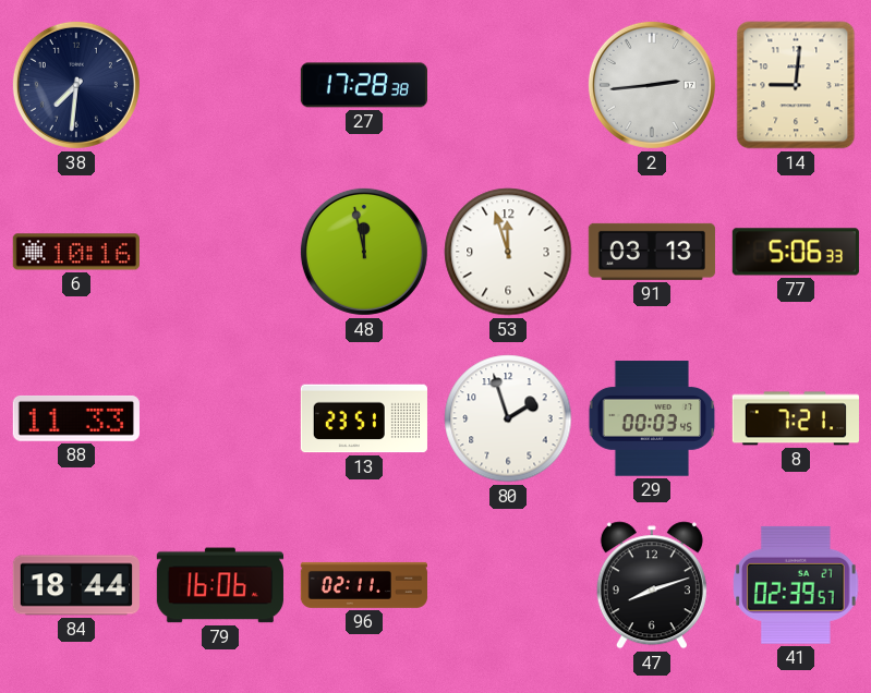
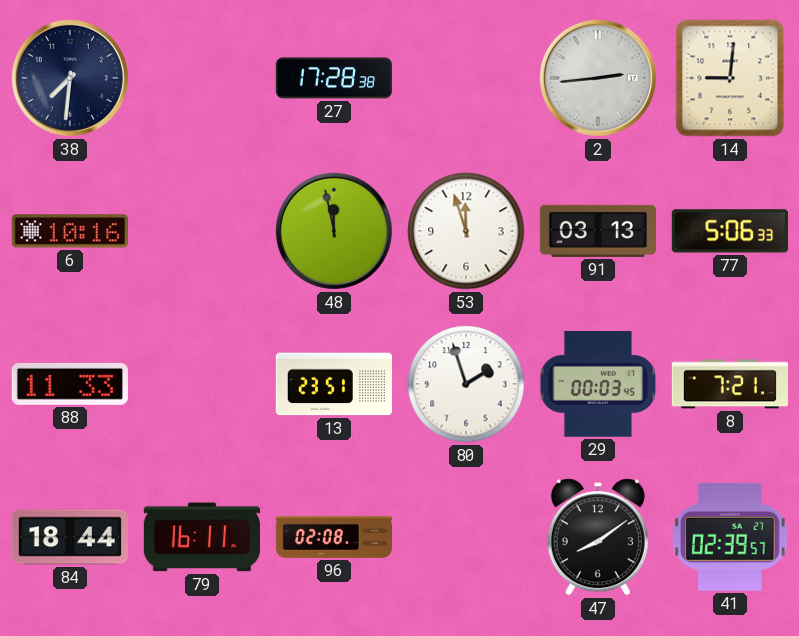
79: 16:06 -> 16:11
96: 02:11 -> 02:08
47: 8:12 -> 8:09
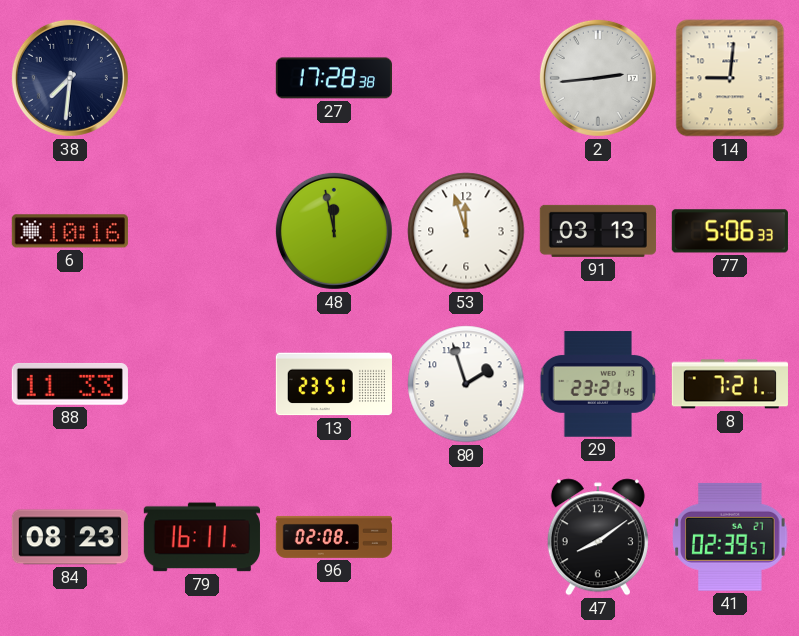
29: 00:03 -> 23:21
84: 18:44 -> 08:23
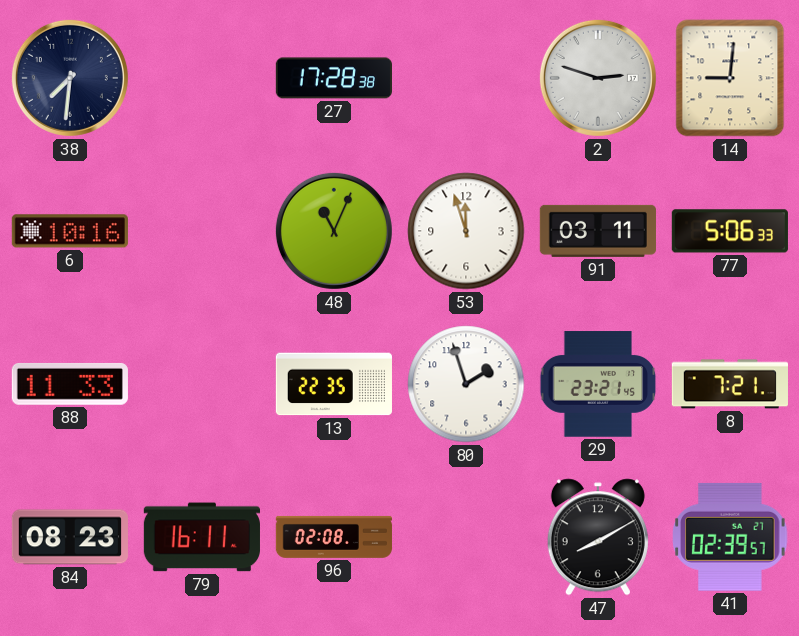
2: 2:44 -> 2:48
48: 11:58 -> 11:04
91: 03:13 -> 03:11
13: 23:51 -> 22:35
47: 8:09 -> 8:10
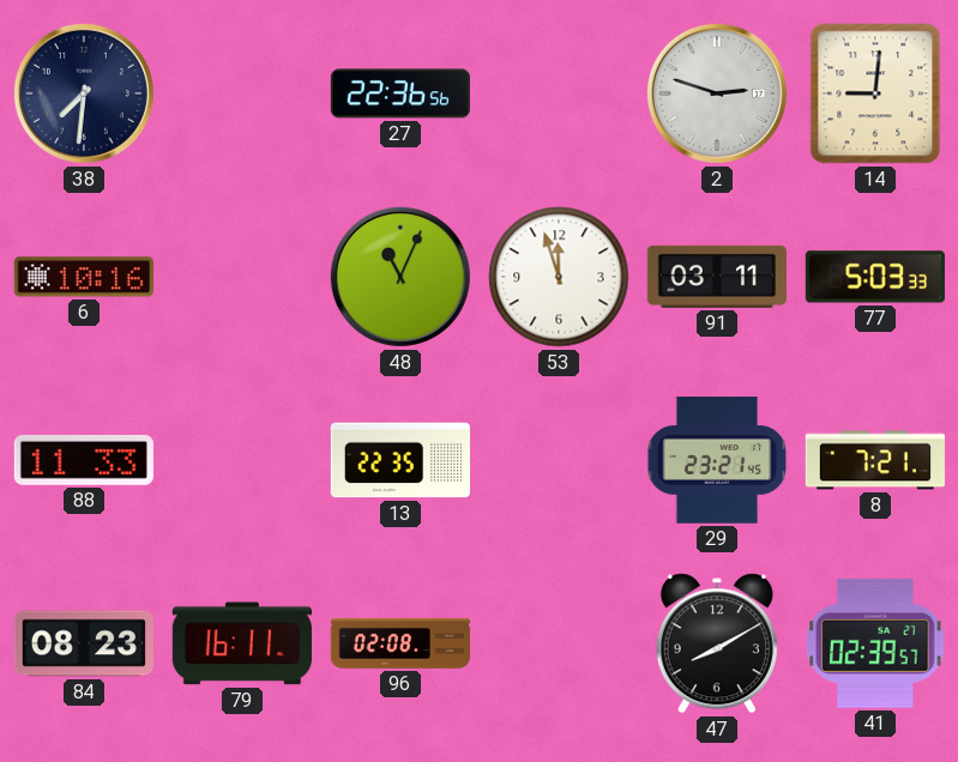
27: 17:28 -> 22:36
77: 5:06 -> 5:03
80: 1:57 -> none
